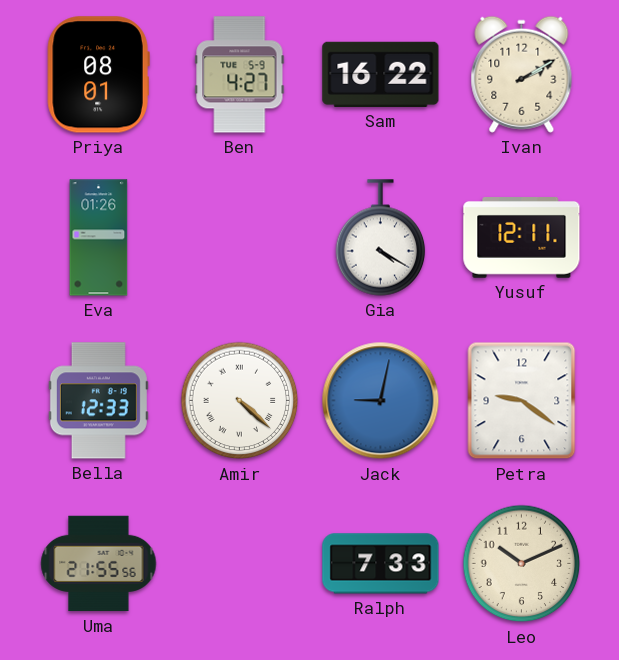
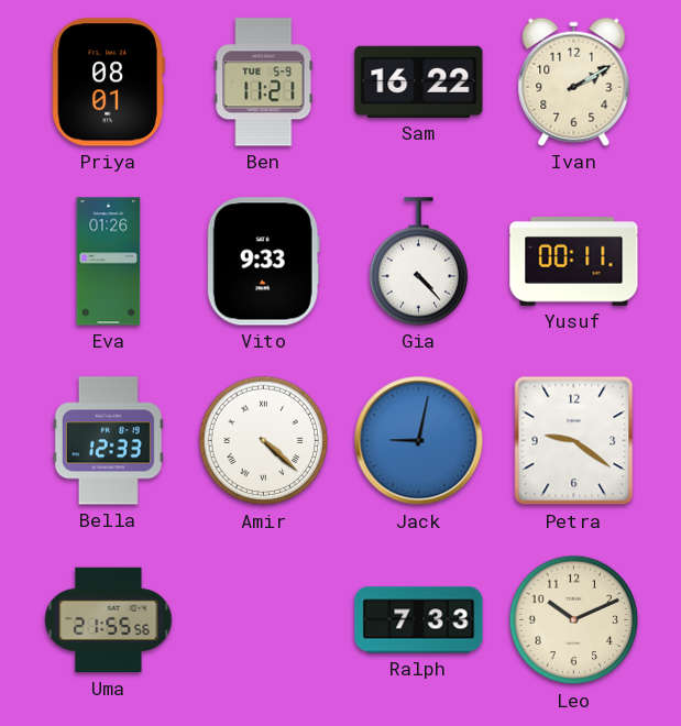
Ben: 4:27 -> 11:21
Vito: none -> 9:33
Gia: 4:20 -> 4:23
Yusuf: 12:11 -> 00:11
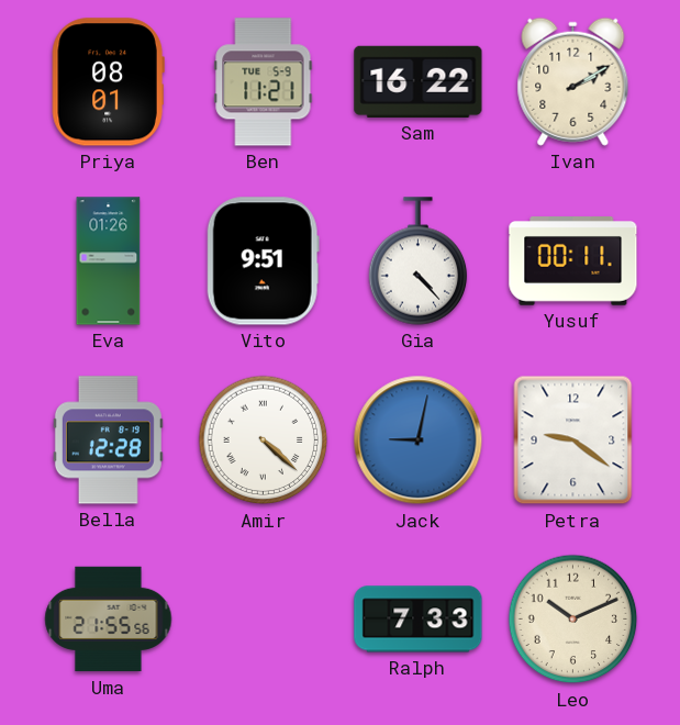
Vito: 9:33 -> 9:51
Bella: 12:33 -> 12:28
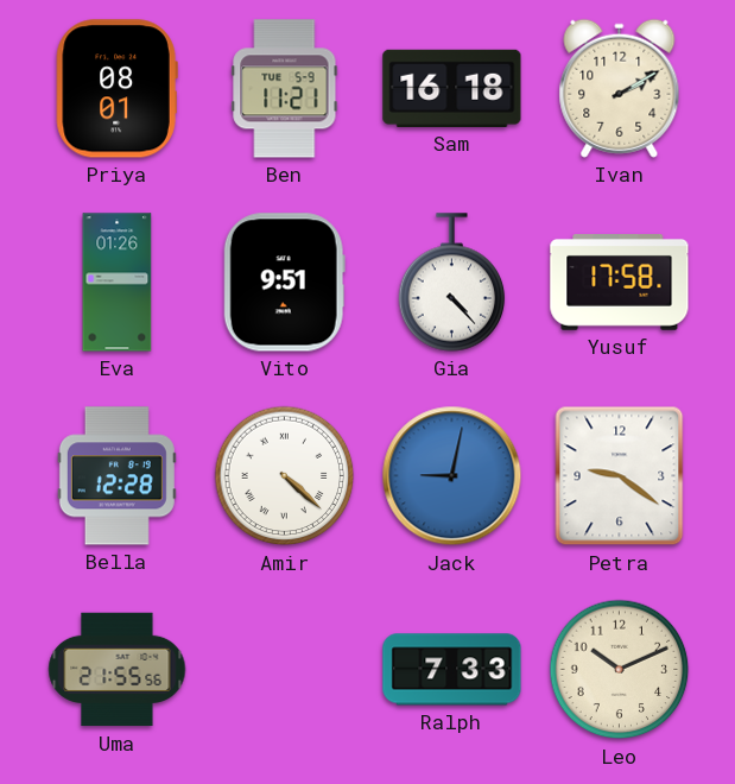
Sam: 16:22 -> 16:18
Yusuf: 00:11 -> 17:58
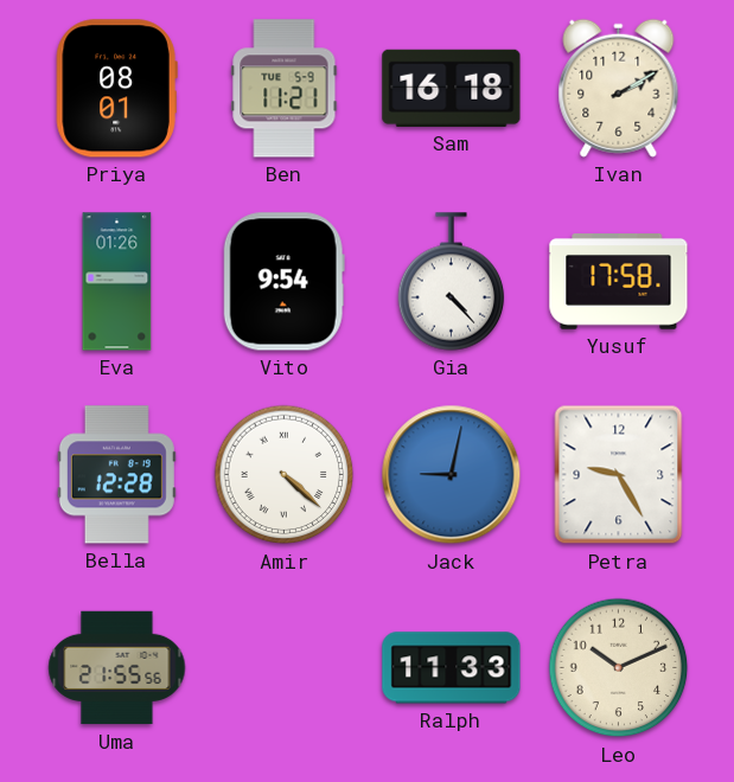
Vito: 9:51 -> 9:54
Petra: 9:21 -> 9:25
Ralph: 7:33 -> 11:33
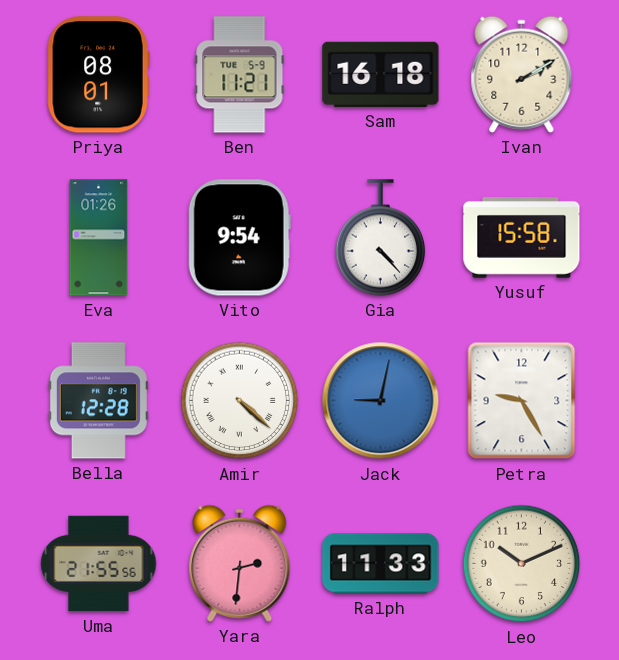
Yusuf: 17:58 -> 15:58
Yara: none -> 2:31
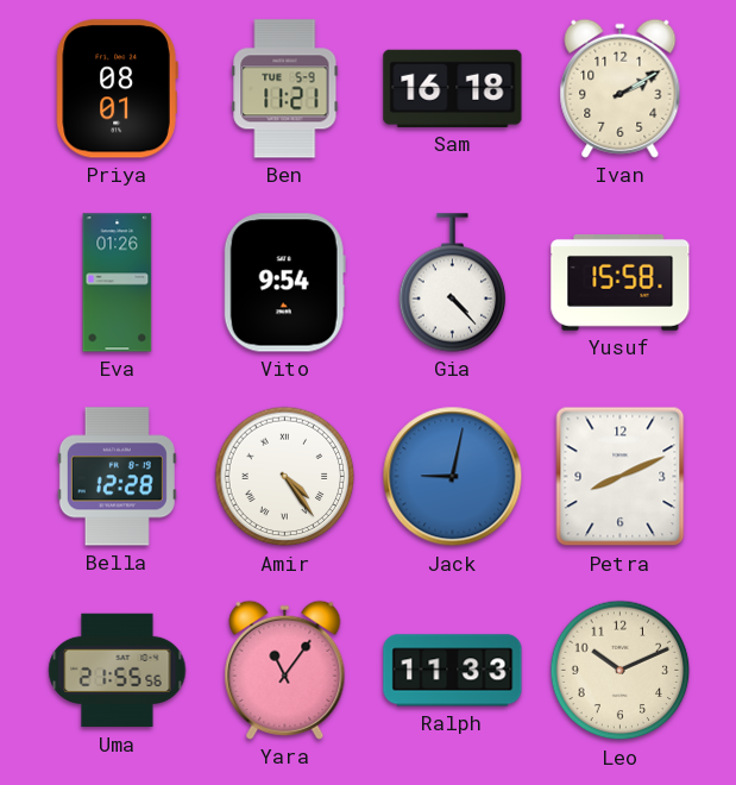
Amir: 4:22 -> 4:24
Petra: 9:25 -> 8:11
Yara: 2:31 -> 11:06
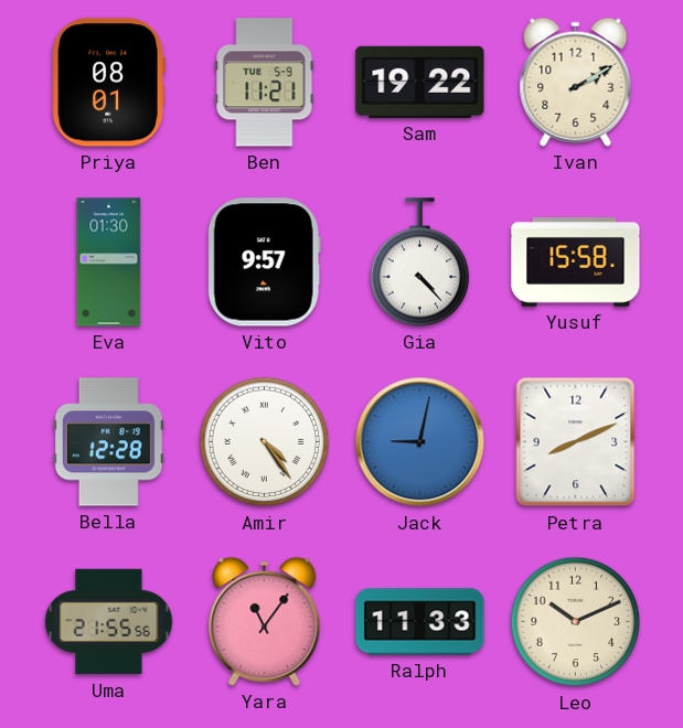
Sam: 16:18 -> 19:22
Eva: 01:26 -> 01:30
Vito: 9:54 -> 9:57
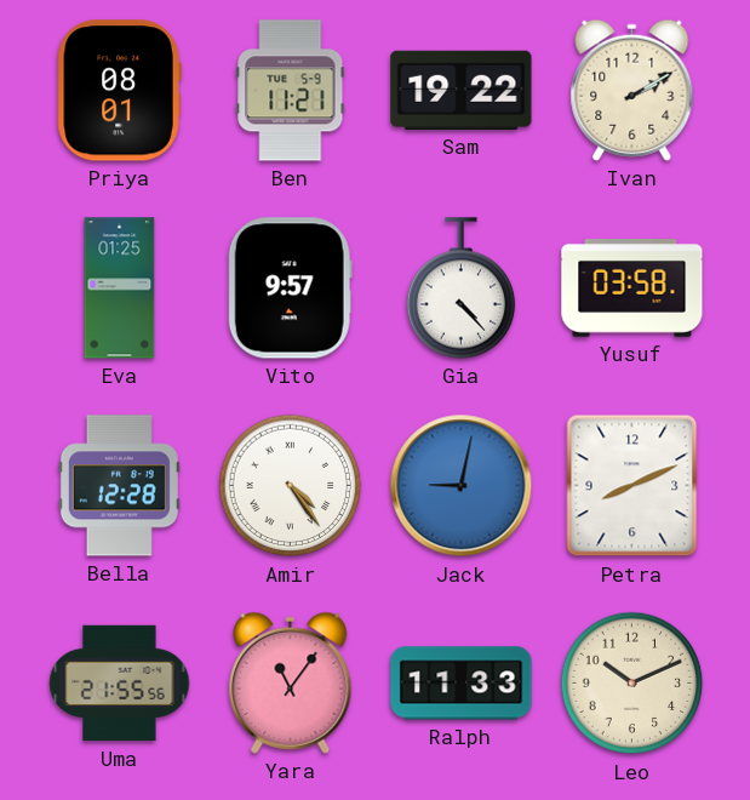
Eva: 01:30 -> 01:25
Yusuf: 15:58 -> 03:58
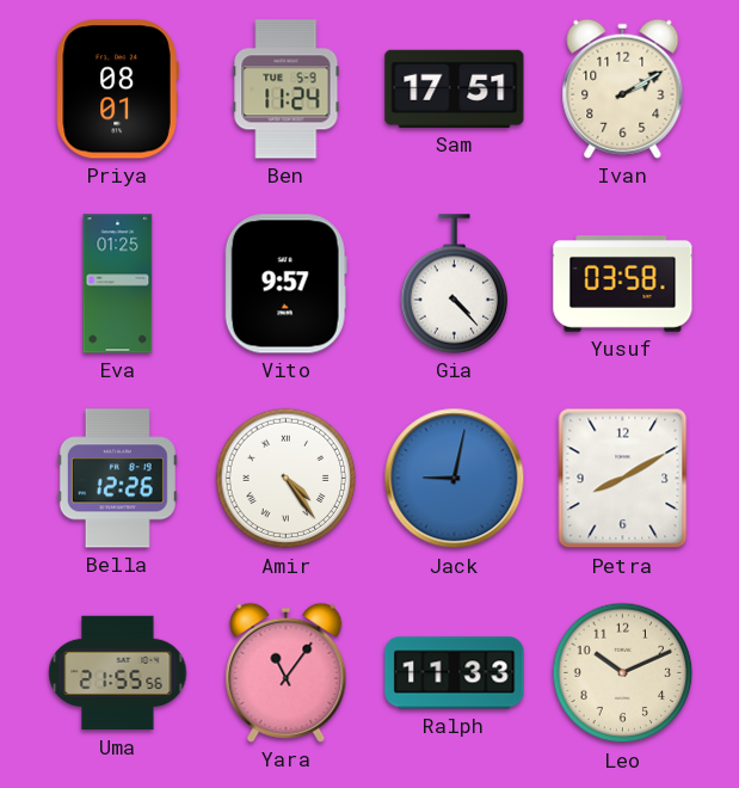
Ben: 11:21 -> 11:24
Sam: 19:22 -> 17:51
Bella: 12:28 -> 12:26
Petra: 8:11 -> 8:10
